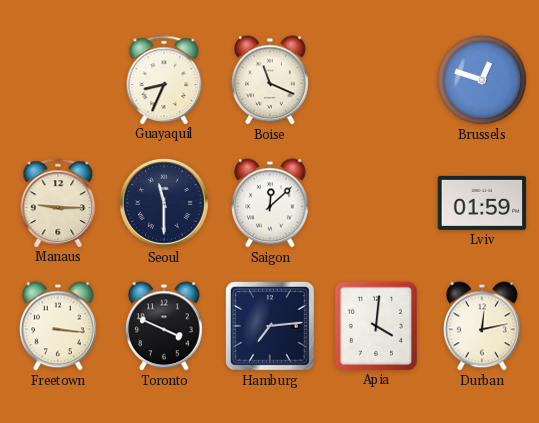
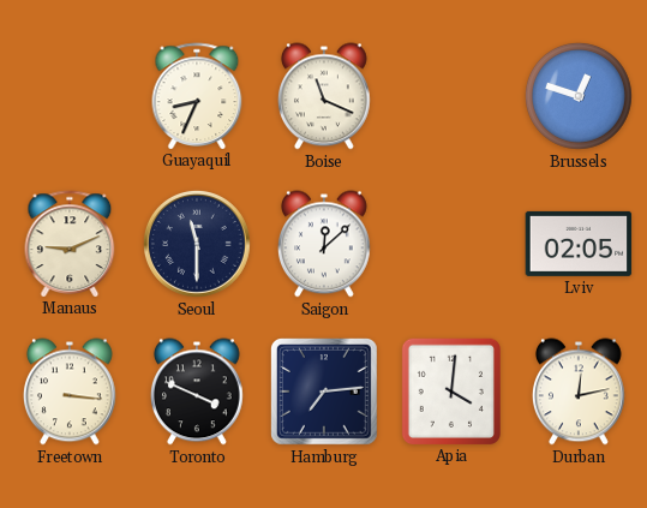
Manaus: 9:15 -> 9:11
Lviv: 01:59 -> 02:05
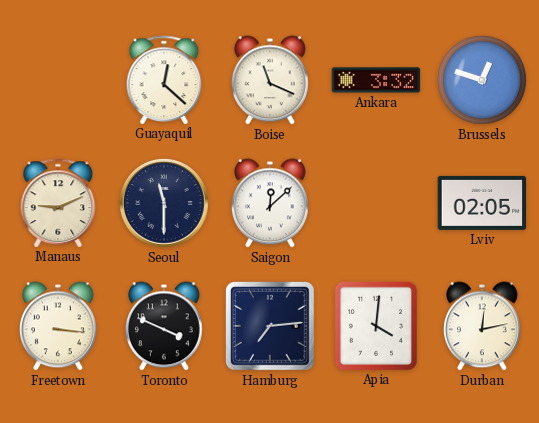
Guayaquil: 8:34 -> 12:22
Ankara: none -> 3:32
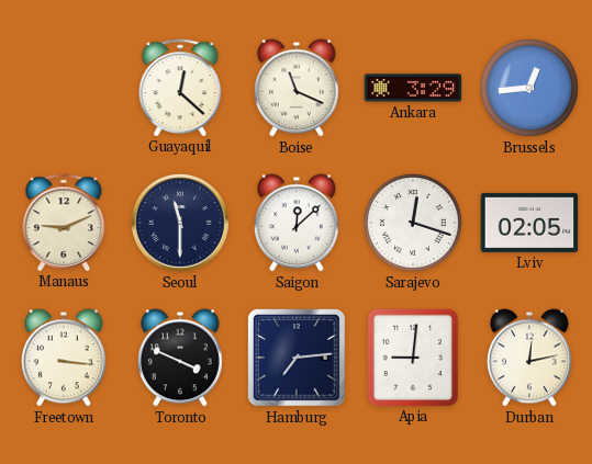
Ankara: 3:32 -> 3:29
Brussels: 12:48 -> 12:44
Sarajevo: none -> 12:18
Apia: 4:01 -> 9:01
